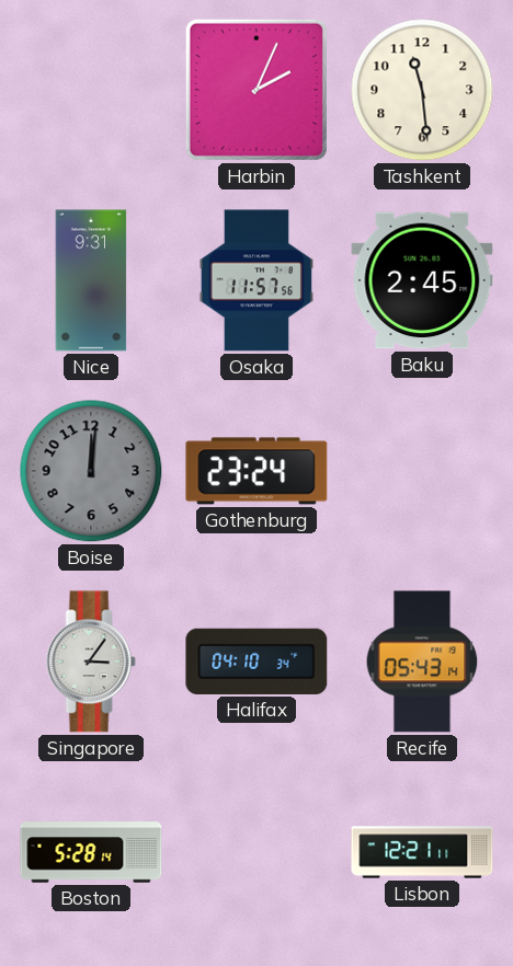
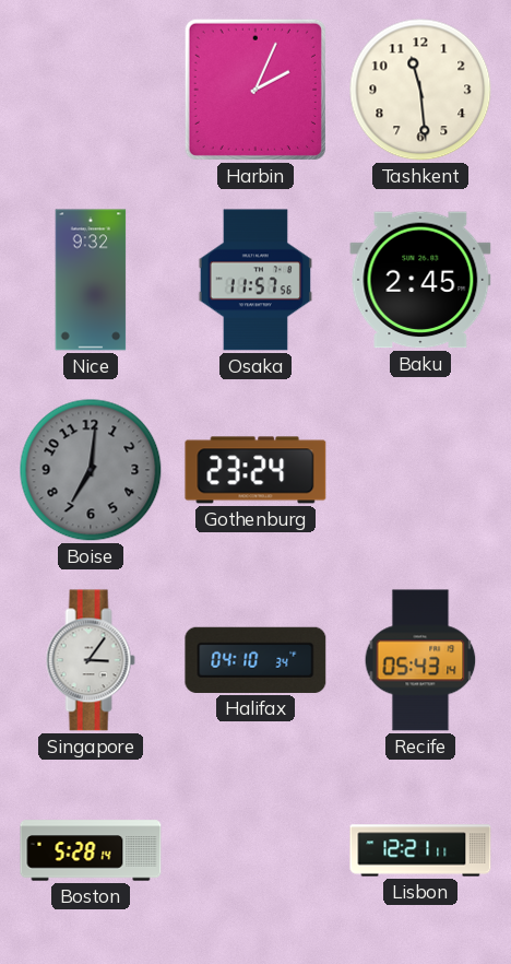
Nice: 9:31 -> 9:32
Boise: 12:01 -> 7:01
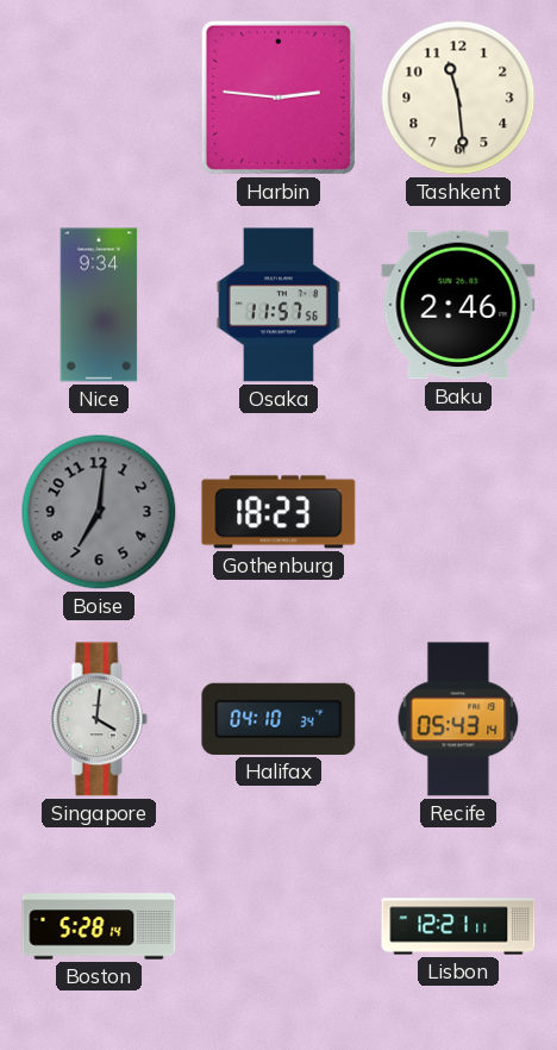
Harbin: 2:04 -> 2:46
Nice: 9:32 -> 9:34
Baku: 2:45 -> 2:46
Gothenburg: 23:24 -> 18:23
Singapore: 3:06 -> 4:01
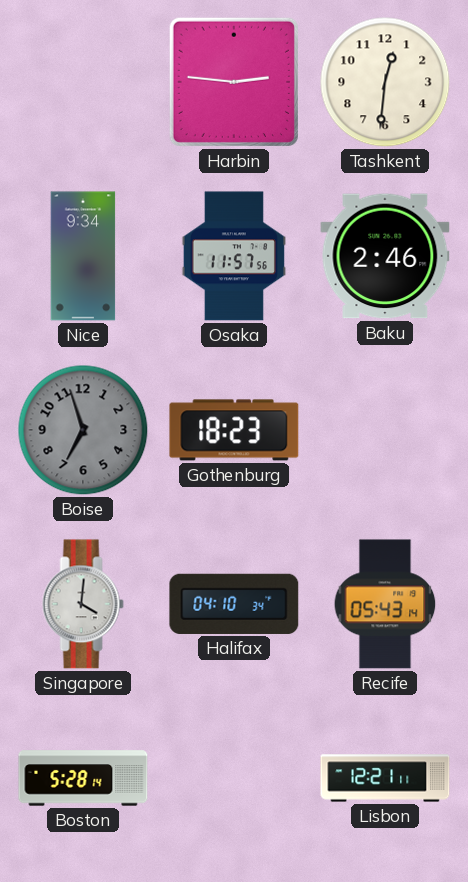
Tashkent: 11:29 -> 12:31
Boise: 7:01 -> 6:57
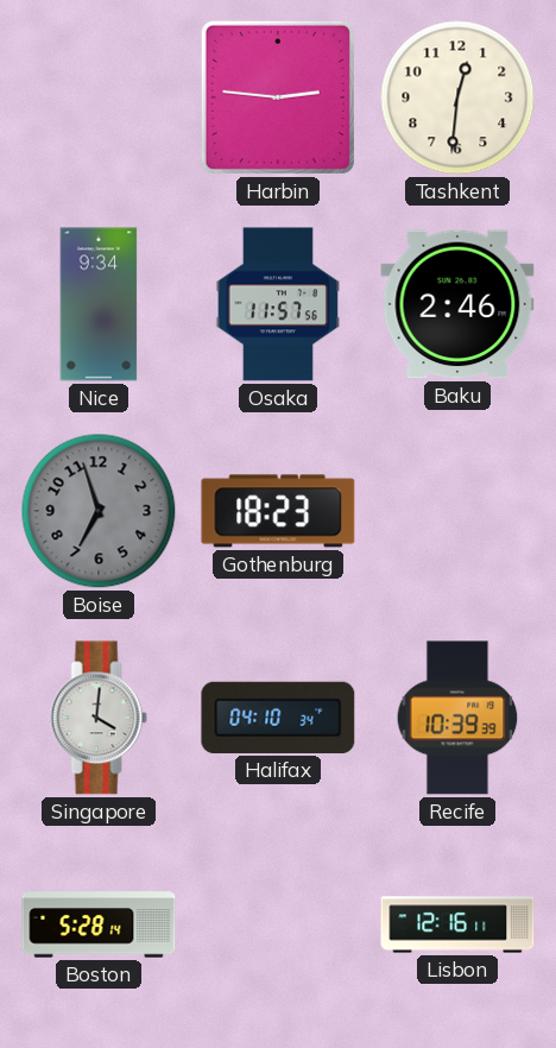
Recife: 05:43 -> 10:39
Lisbon: 12:21 -> 12:16
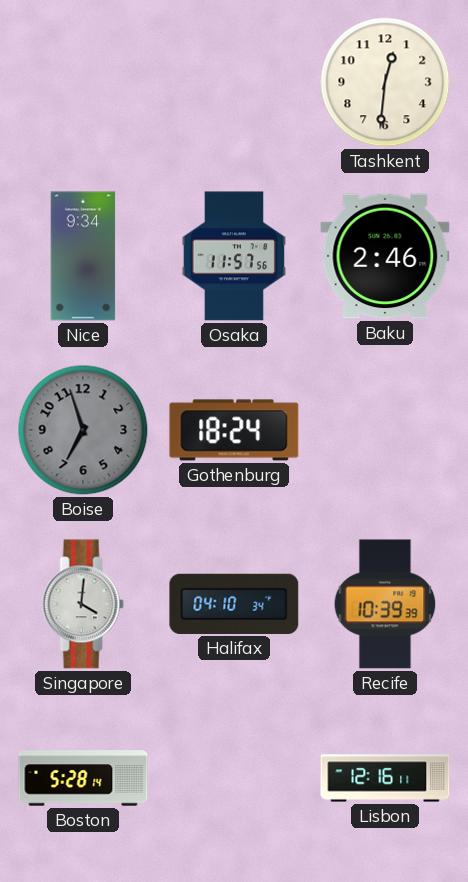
Harbin: 2:46 -> none
Gothenburg: 18:23 -> 18:24
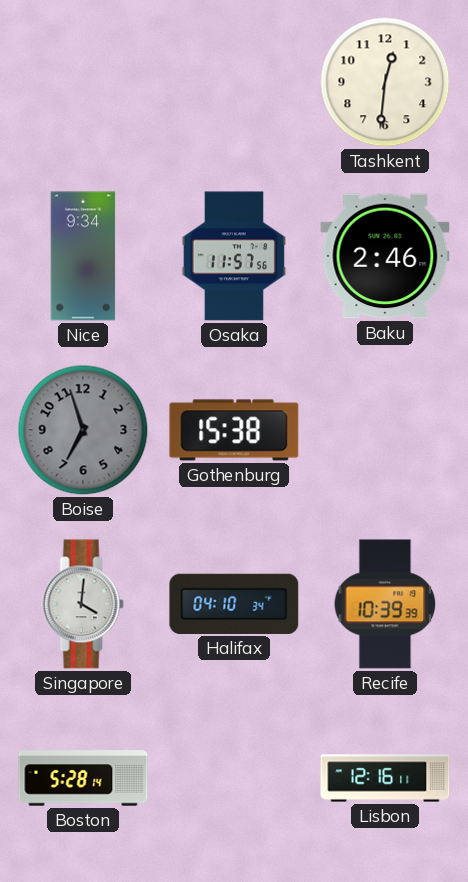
Gothenburg: 18:24 -> 15:38
